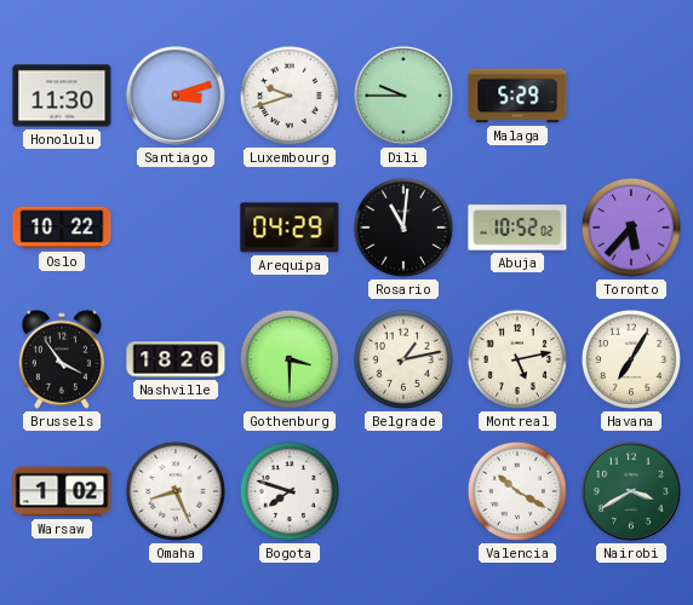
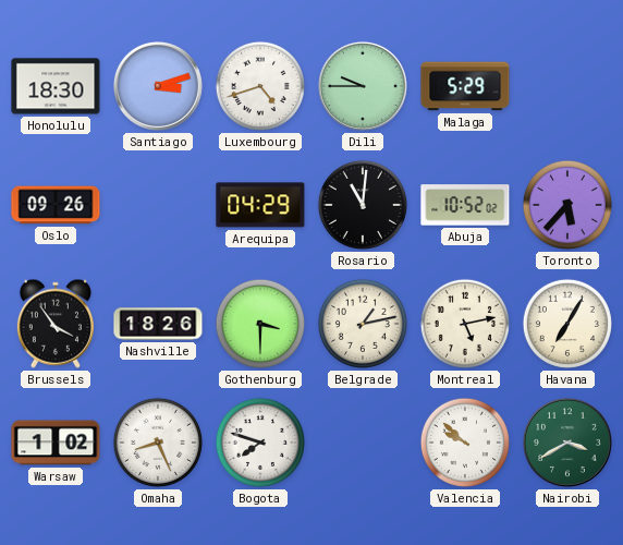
Honolulu: 11:30 -> 18:30
Luxembourg: 9:42 -> 4:42
Oslo: 10:22 -> 09:26
Valencia: 10:20 -> 9:52
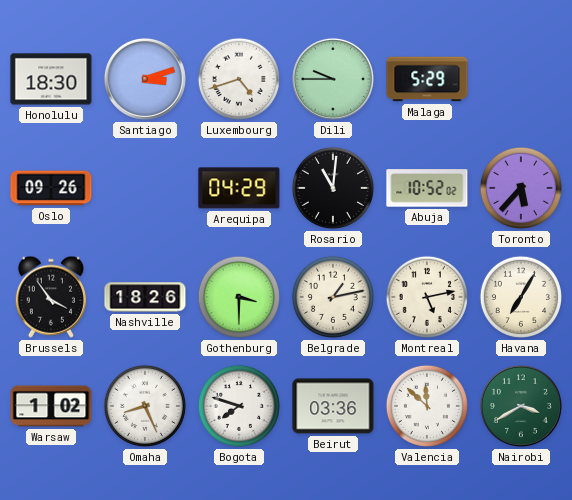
Beirut: none -> 03:36
Valencia: 9:52 -> 11:52
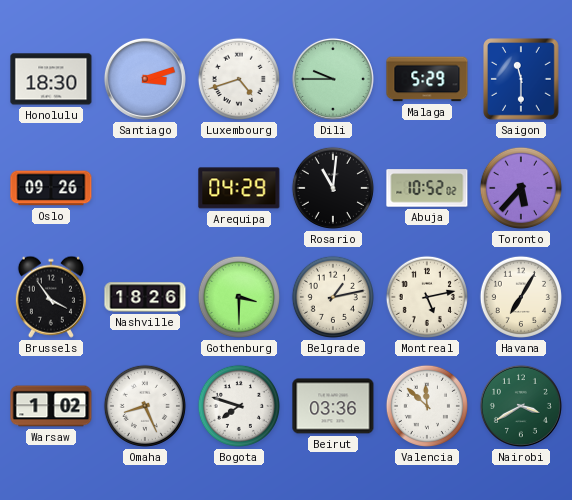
Saigon: none -> 11:30
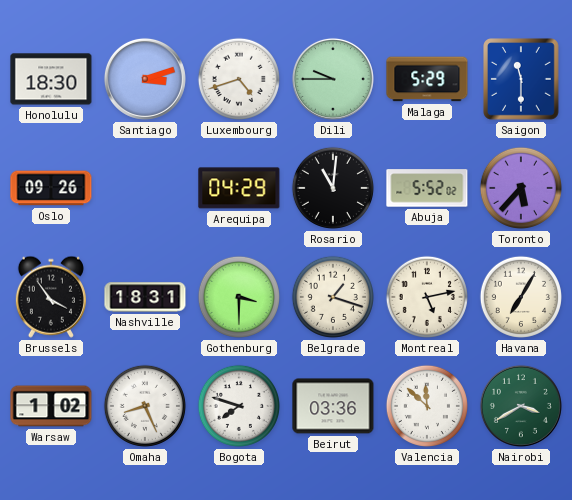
Abuja: 10:52 -> 5:52
Nashville: 18:26 -> 18:31
Belgrade: 1:13 -> 1:18
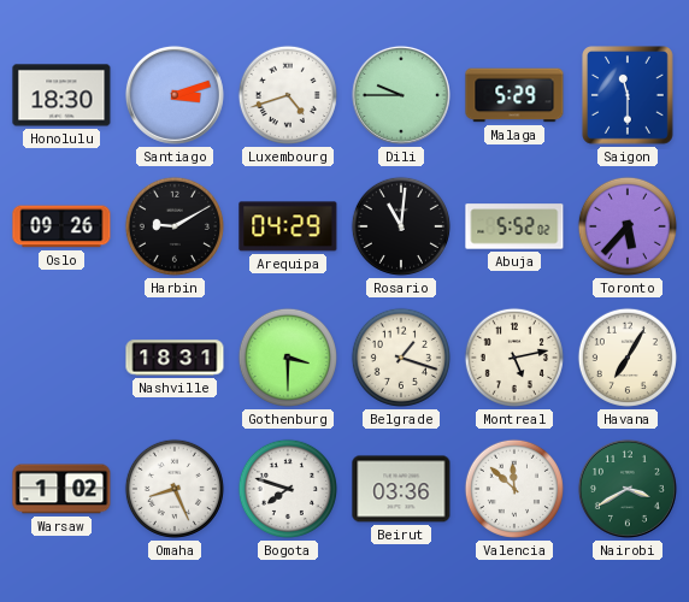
Harbin: none -> 9:10
Brussels: 3:54 -> none
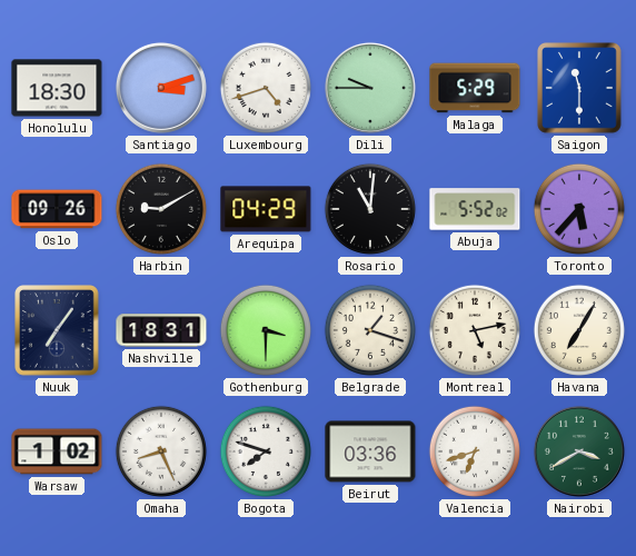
Nuuk: none -> 7:06
Valencia: 11:52 -> 6:42
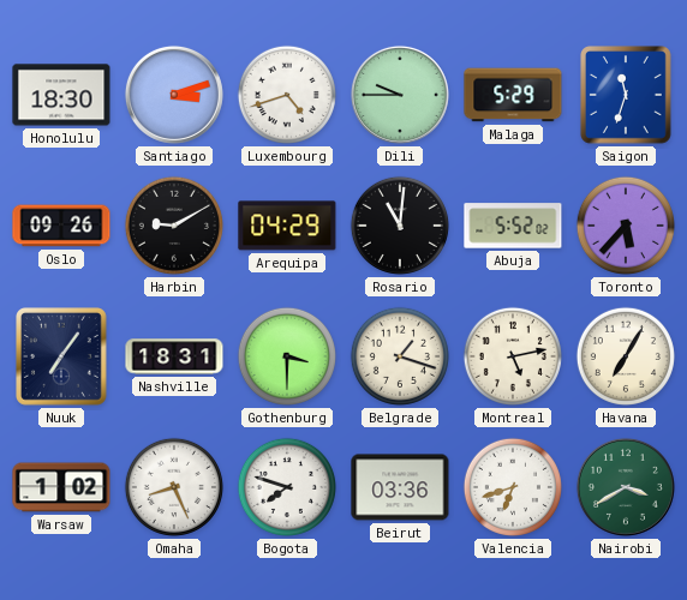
Saigon: 11:30 -> 11:33
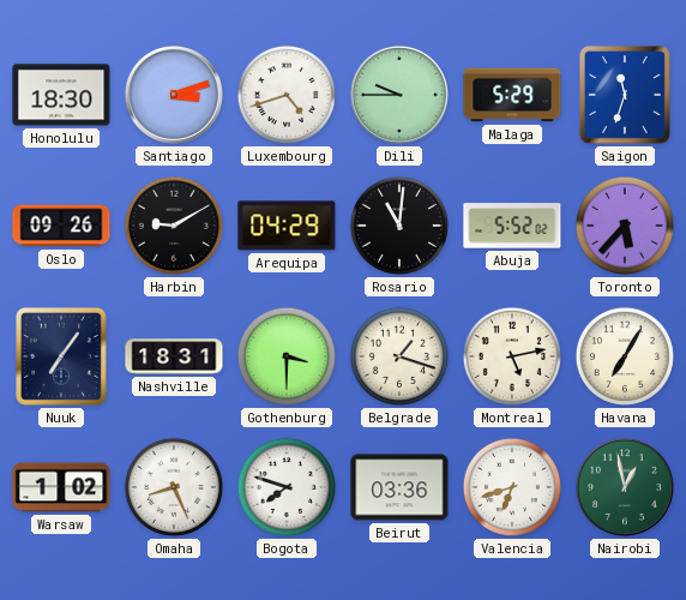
Nairobi: 3:40 -> 12:58
